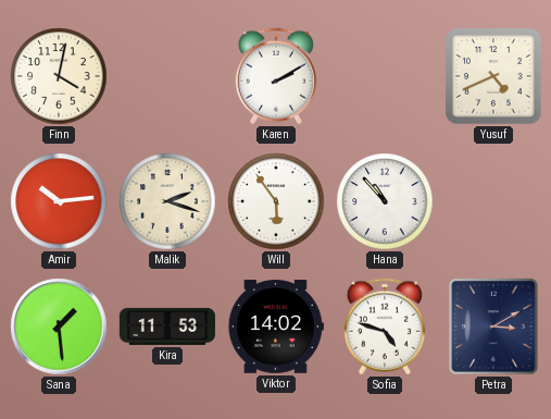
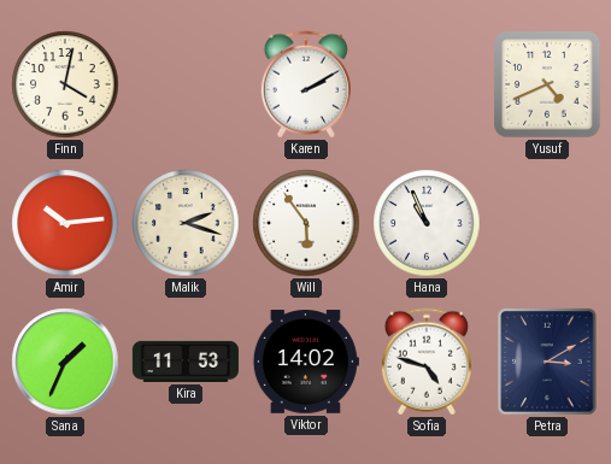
Hana: 10:53 -> 10:56
Sana: 1:29 -> 1:34
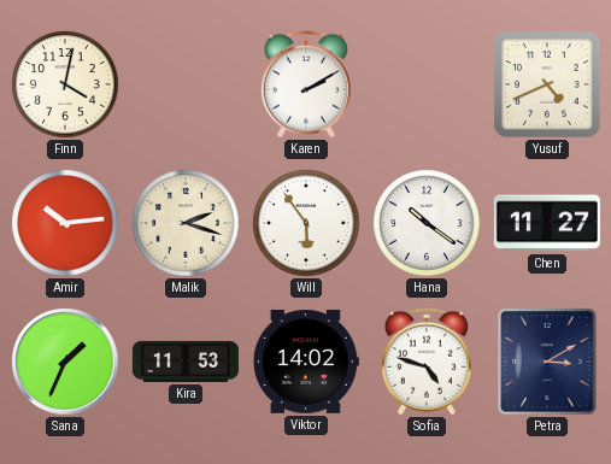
Hana: 10:56 -> 10:21
Chen: none -> 11:27
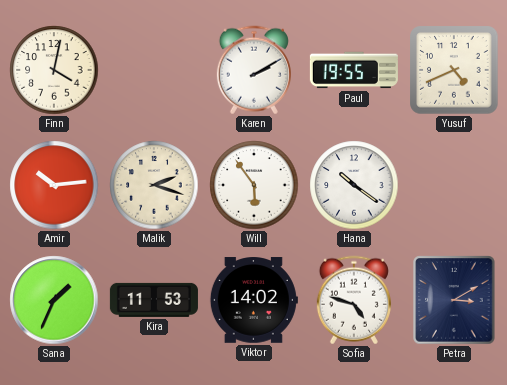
Paul: none -> 19:55
Chen: 11:27 -> none
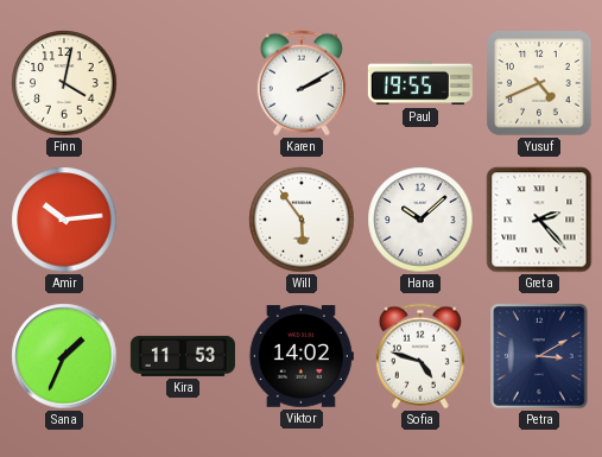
Malik: 2:18 -> none
Hana: 10:21 -> 10:08
Greta: none -> 2:23
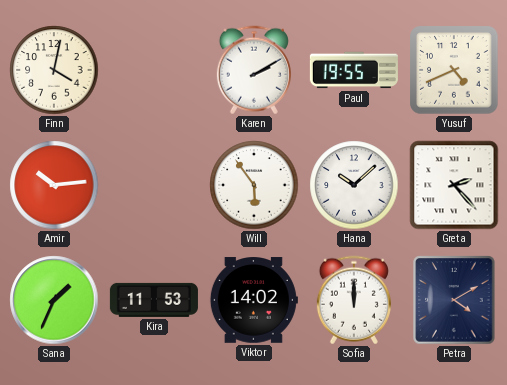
Sofia: 4:48 -> 12:00
Petra: 3:10 -> 4:10
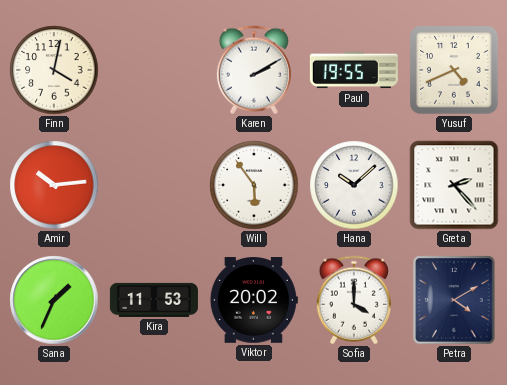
Viktor: 14:02 -> 20:02
Sofia: 12:00 -> 4:00
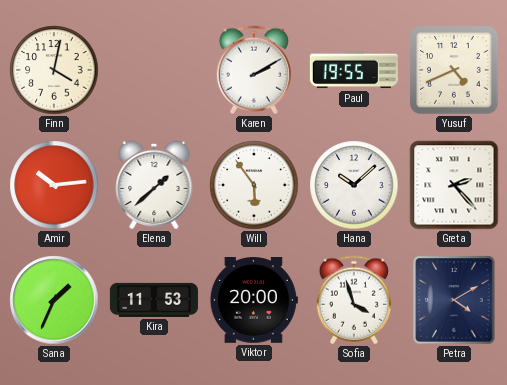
Elena: none -> 1:38
Viktor: 20:02 -> 20:00
Sofia: 4:00 -> 3:57
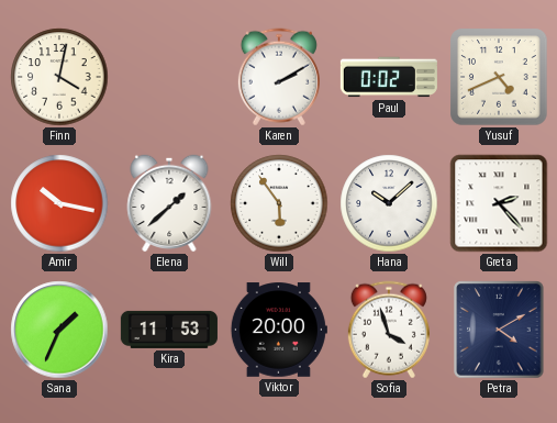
Paul: 19:55 -> 0:02
Amir: 10:14 -> 10:17
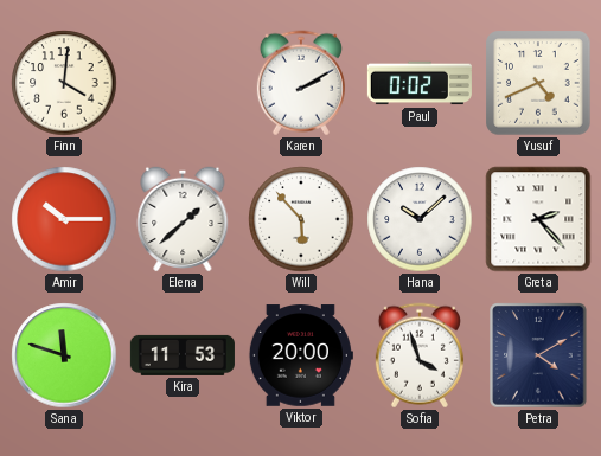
Finn: 4:02 -> 4:01
Amir: 10:17 -> 10:15
Will: 5:54 -> 5:53
Sana: 1:34 -> 11:48
